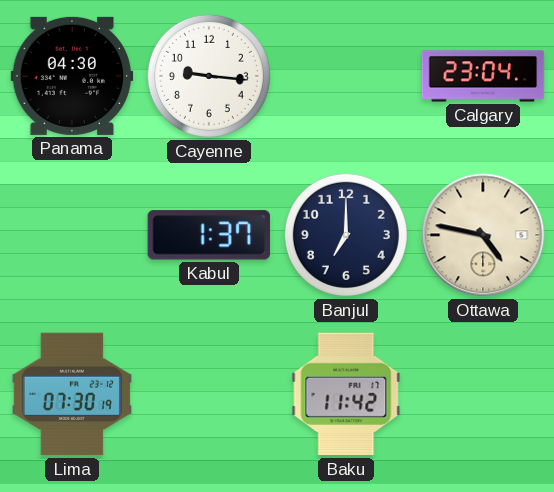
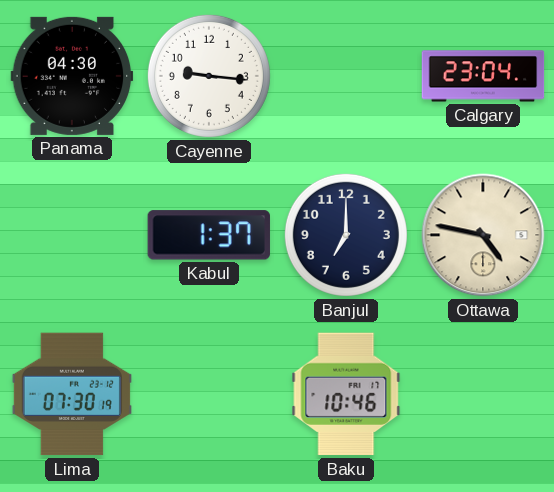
Baku: 11:42 -> 10:46
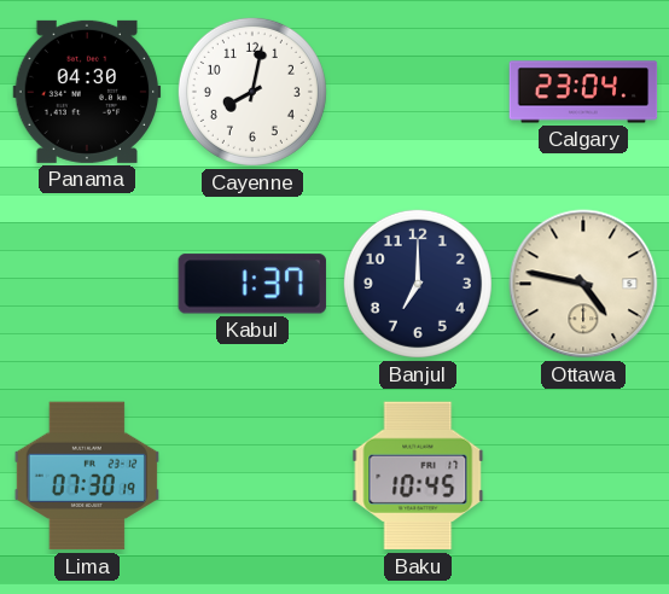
Cayenne: 9:16 -> 8:02
Baku: 10:46 -> 10:45
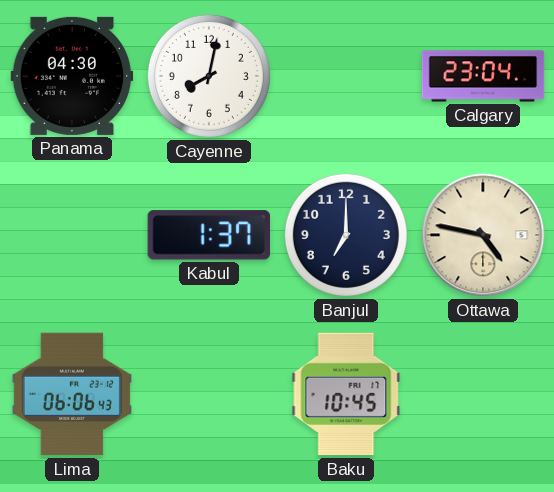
Lima: 07:30 -> 06:06
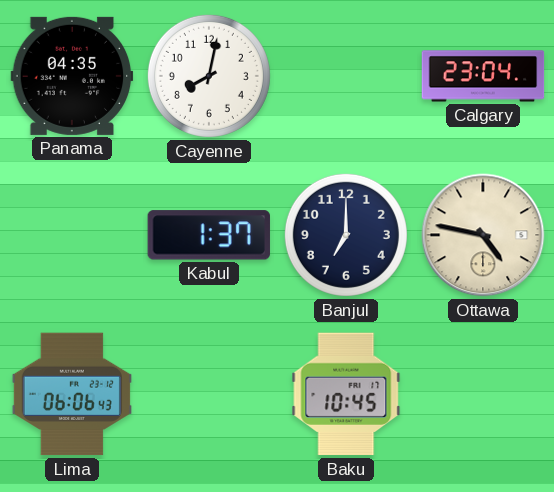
Panama: 04:30 -> 04:35
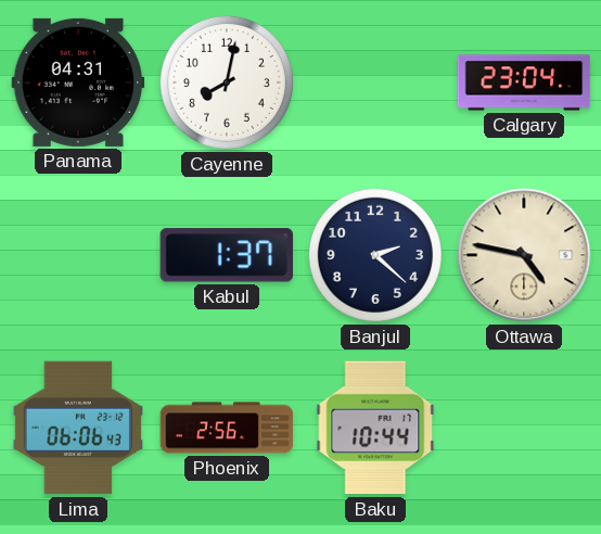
Panama: 04:35 -> 04:31
Banjul: 7:00 -> 2:22
Phoenix: none -> 2:56
Baku: 10:45 -> 10:44
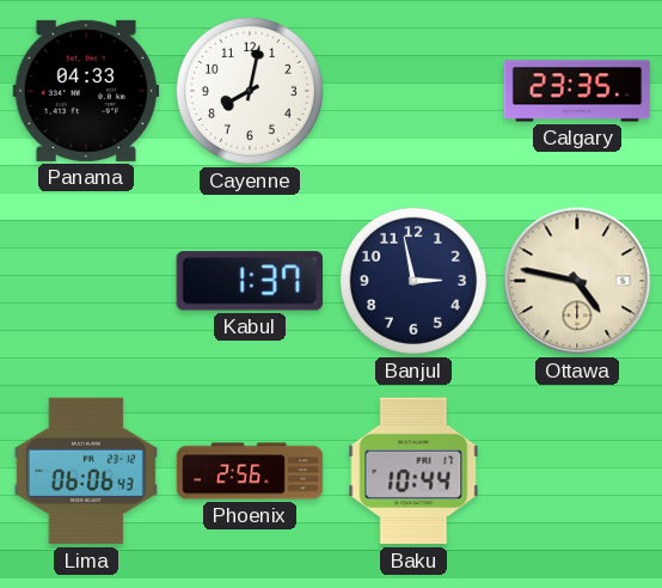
Panama: 04:31 -> 04:33
Calgary: 23:04 -> 23:35
Banjul: 2:22 -> 2:58
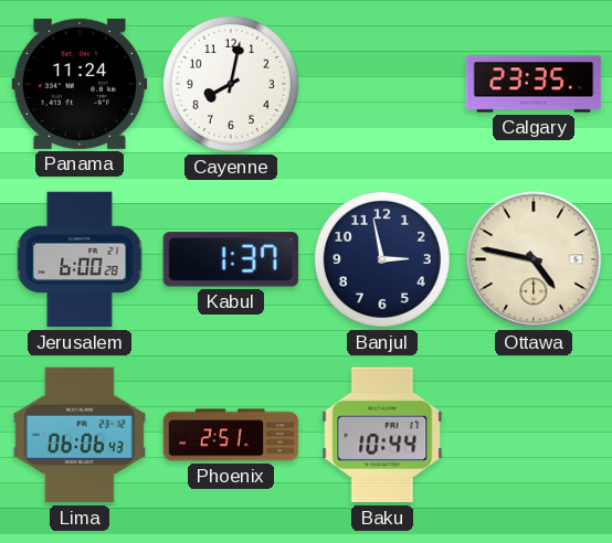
Panama: 04:33 -> 11:24
Jerusalem: none -> 6:00
Phoenix: 2:56 -> 2:51
